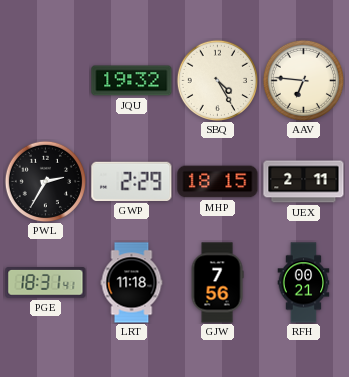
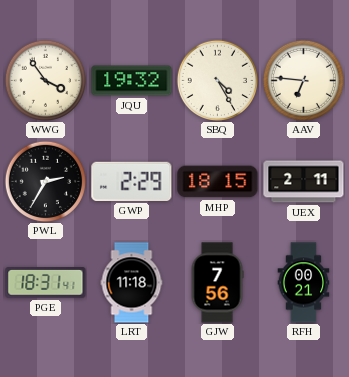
WWG: none -> 3:54
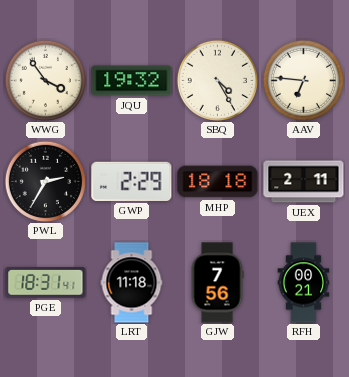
MHP: 18:15 -> 18:18
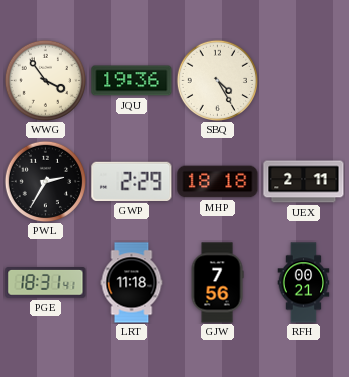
JQU: 19:32 -> 19:36
AAV: 6:46 -> none
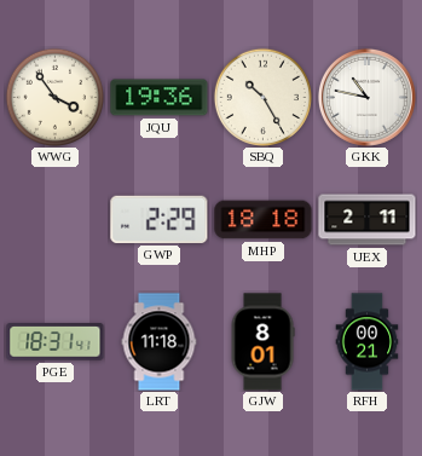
SBQ: 4:25 -> 10:25
GKK: none -> 10:47
PWL: 2:35 -> none
GJW: 7:56 -> 8:01
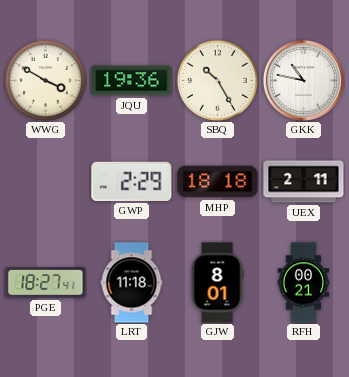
WWG: 3:54 -> 3:50
PGE: 18:31 -> 18:27
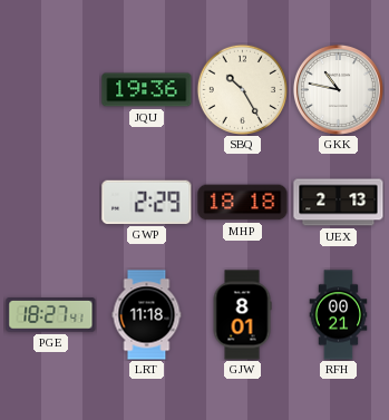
WWG: 3:50 -> none
UEX: 2:11 -> 2:13
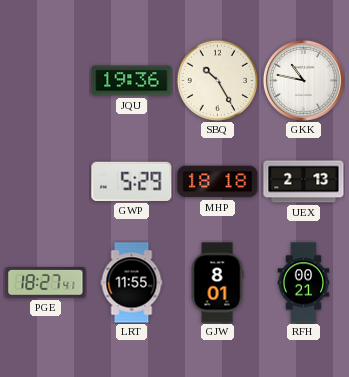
GWP: 2:29 -> 5:29
LRT: 11:18 -> 11:55
